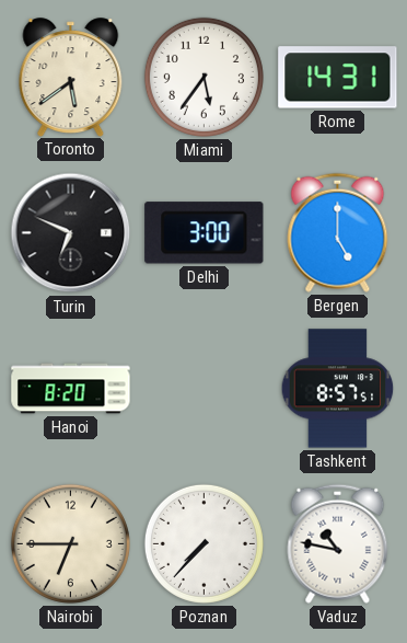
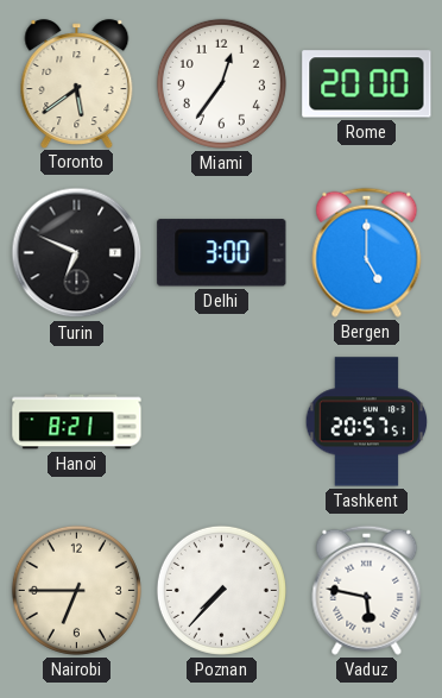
Miami: 5:36 -> 12:36
Rome: 14:31 -> 20:00
Hanoi: 8:20 -> 8:21
Tashkent: 8:57 -> 20:57
Vaduz: 10:47 -> 5:47
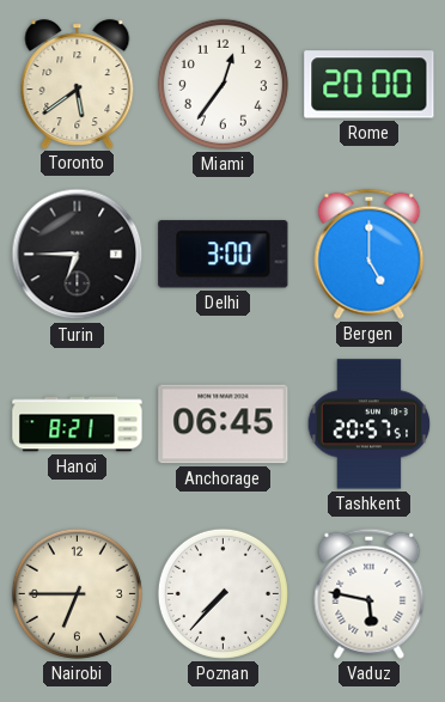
Turin: 6:49 -> 6:45
Anchorage: none -> 06:45
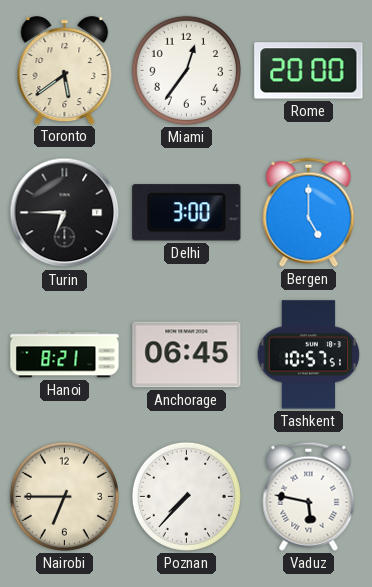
Tashkent: 20:57 -> 10:57
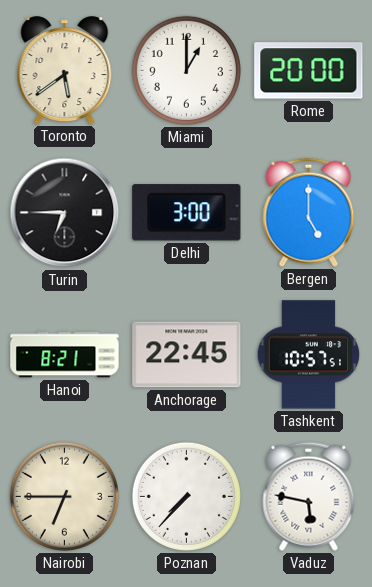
Miami: 12:36 -> 1:00
Anchorage: 06:45 -> 22:45
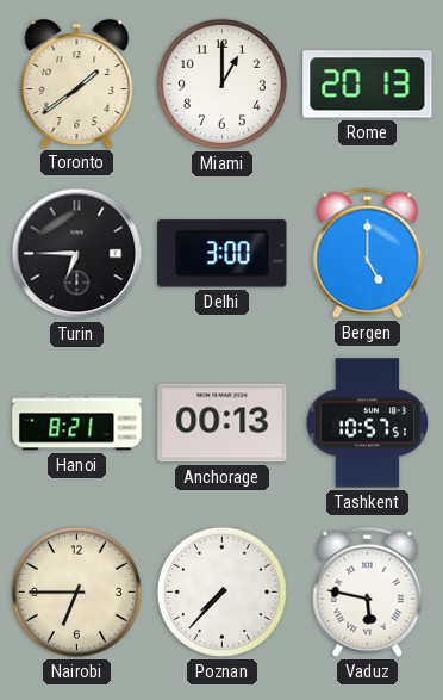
Toronto: 5:39 -> 1:39
Rome: 20:00 -> 20:13
Anchorage: 22:45 -> 00:13
